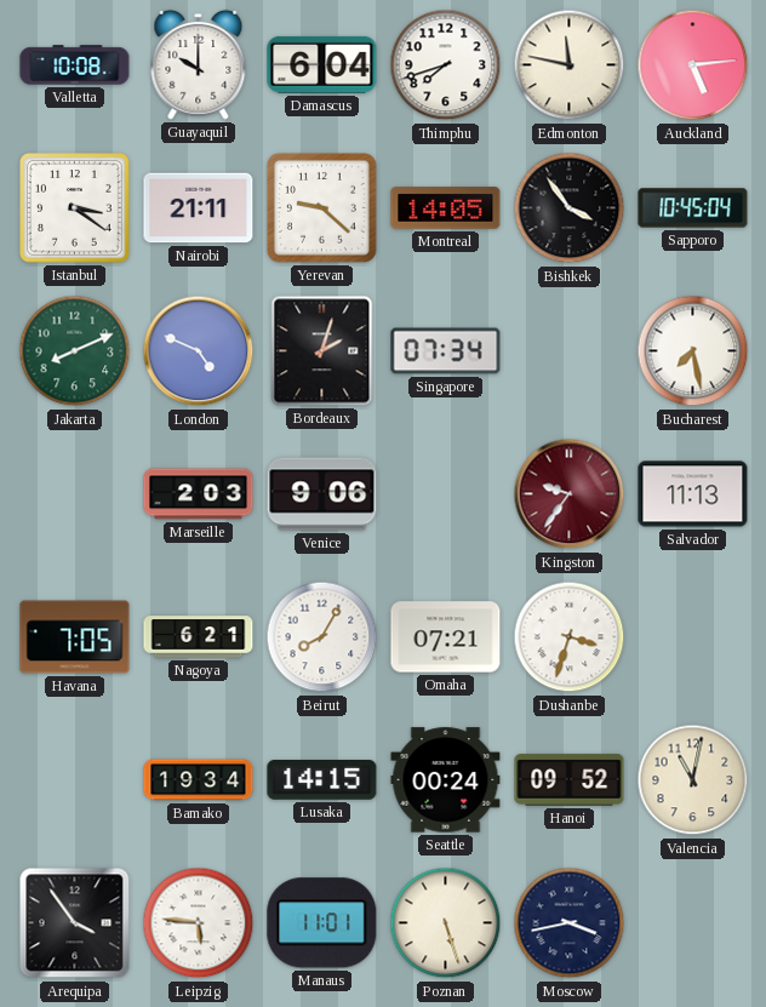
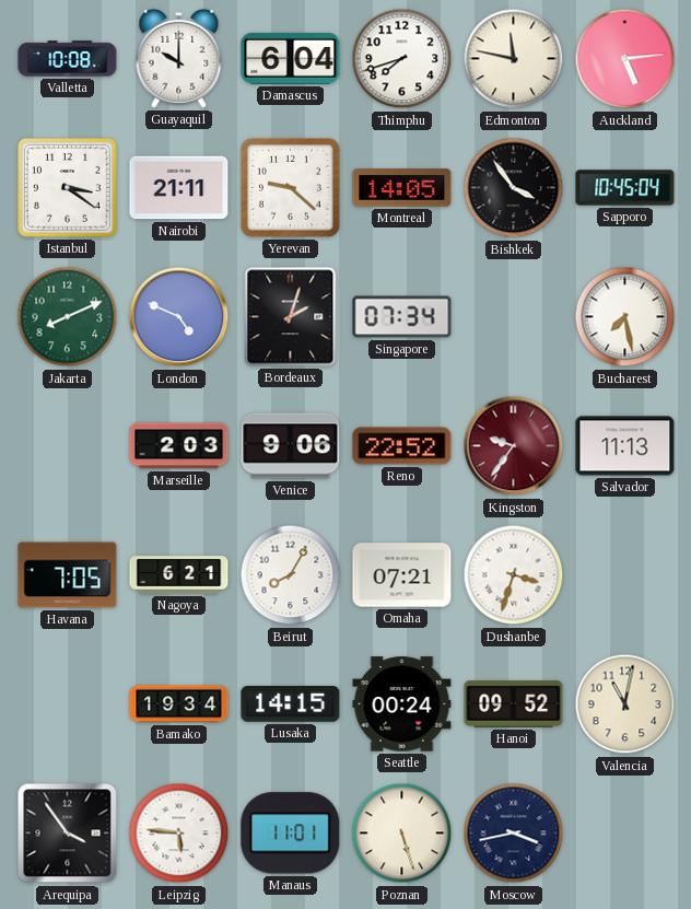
Reno: none -> 22:52
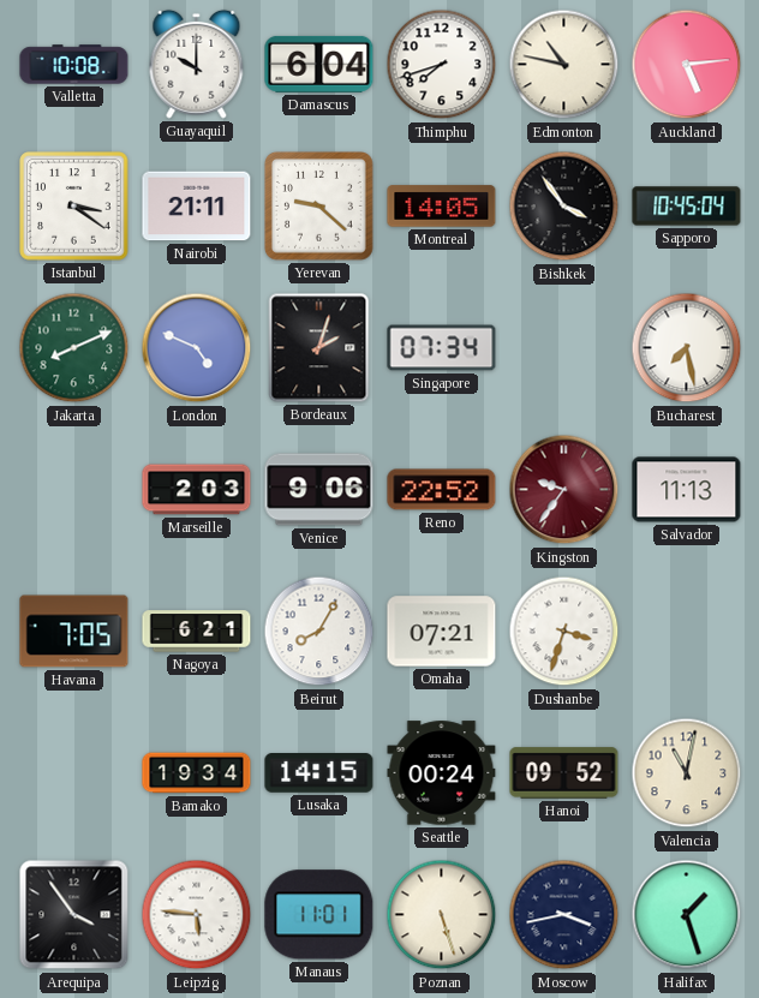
Edmonton: 11:47 -> 10:47
Halifax: none -> 1:27
